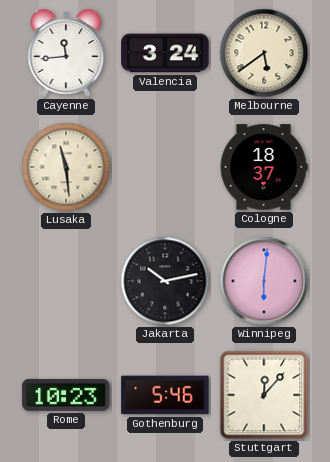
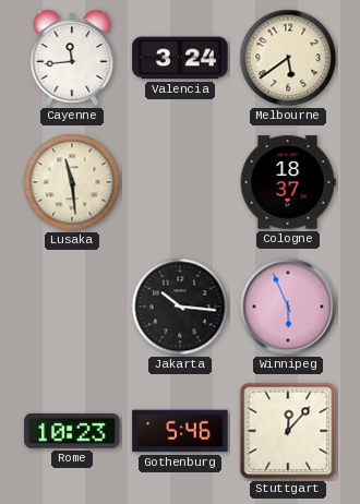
Jakarta: 10:13 -> 10:16
Winnipeg: 6:01 -> 5:56
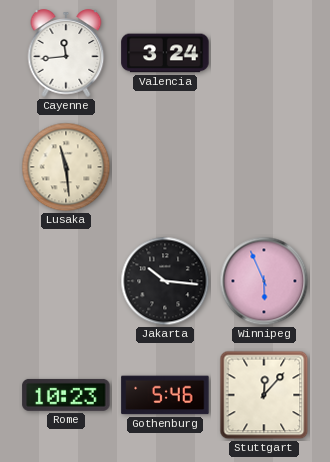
Melbourne: 5:39 -> none
Cologne: 18:37 -> none
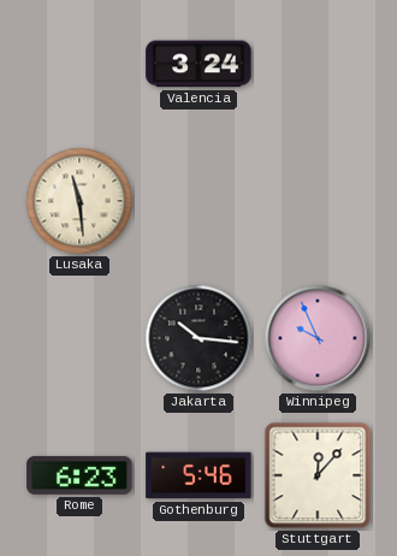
Cayenne: 11:44 -> none
Winnipeg: 5:56 -> 9:56
Rome: 10:23 -> 6:23
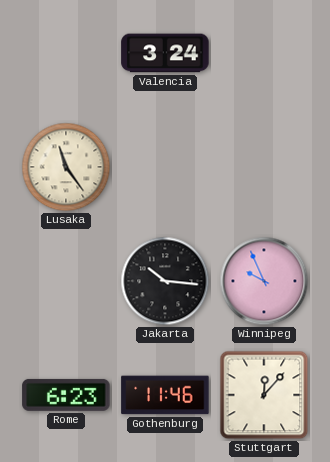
Lusaka: 11:29 -> 11:24
Gothenburg: 5:46 -> 11:46
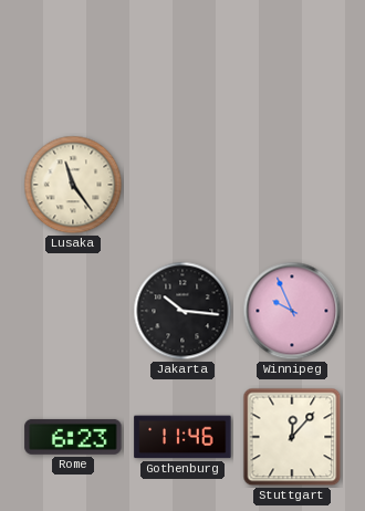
Valencia: 3:24 -> none
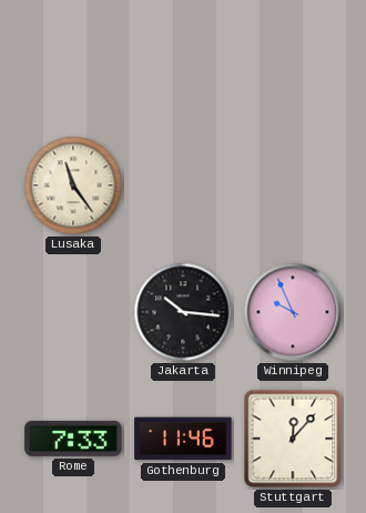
Rome: 6:23 -> 7:33
